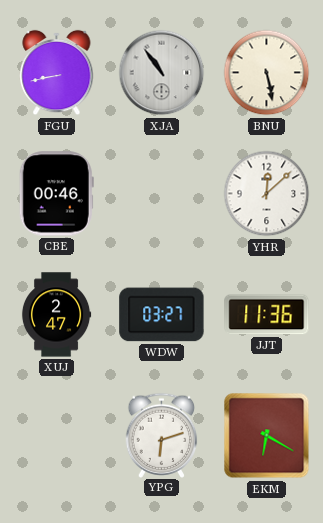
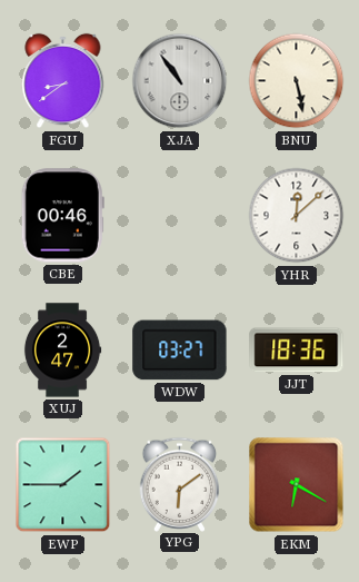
FGU: 8:43 -> 8:39
JJT: 11:36 -> 18:36
EWP: none -> 1:45
YPG: 6:12 -> 6:09
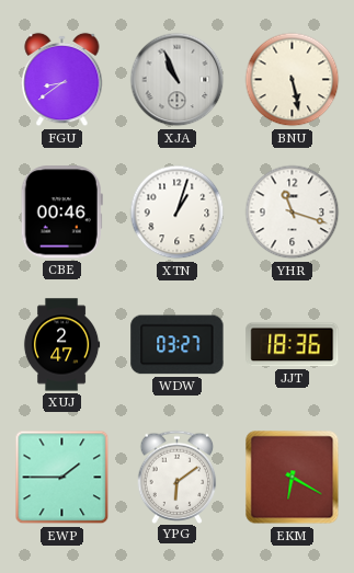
XJA: 10:54 -> 10:56
XTN: none -> 1:03
YHR: 12:08 -> 11:18
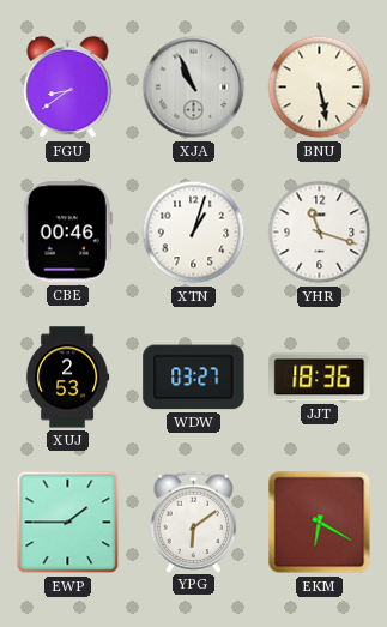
XUJ: 2:47 -> 2:53
